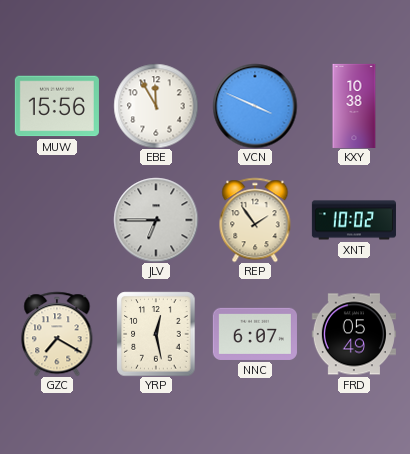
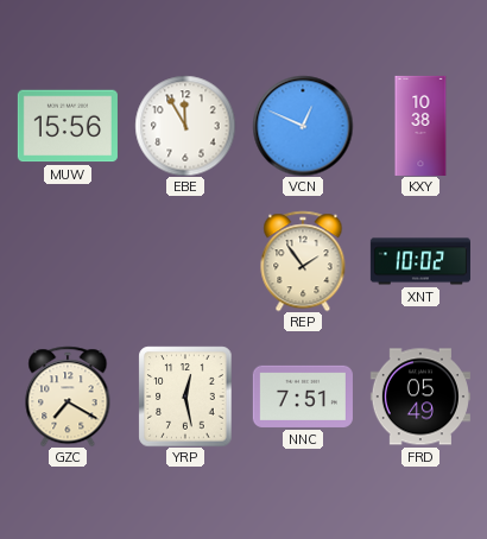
VCN: 3:49 -> 12:49
JLV: 6:45 -> none
NNC: 6:07 -> 7:51
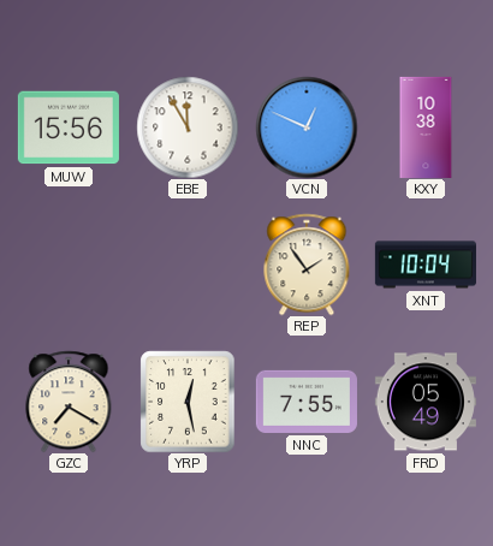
XNT: 10:02 -> 10:04
NNC: 7:51 -> 7:55
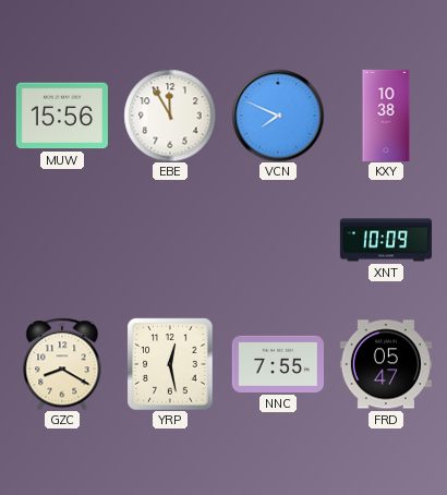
VCN: 12:49 -> 7:49
REP: 1:54 -> none
XNT: 10:04 -> 10:09
GZC: 7:20 -> 8:20
FRD: 05:49 -> 05:47
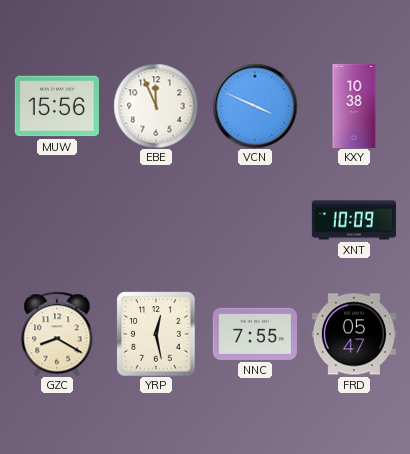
EBE: 11:55 -> 11:56
VCN: 7:49 -> 3:49
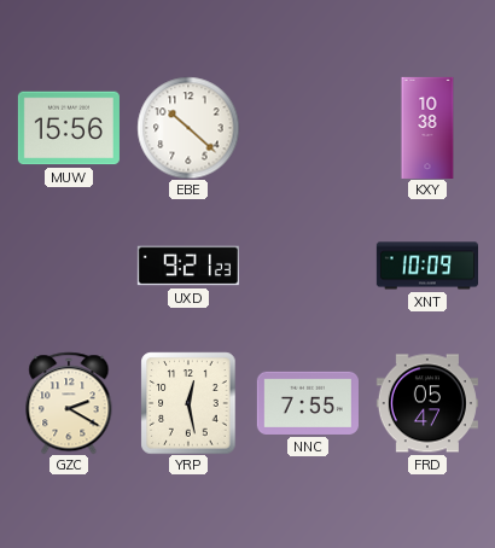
EBE: 11:56 -> 10:22
VCN: 3:49 -> none
UXD: none -> 9:21
GZC: 8:20 -> 2:20
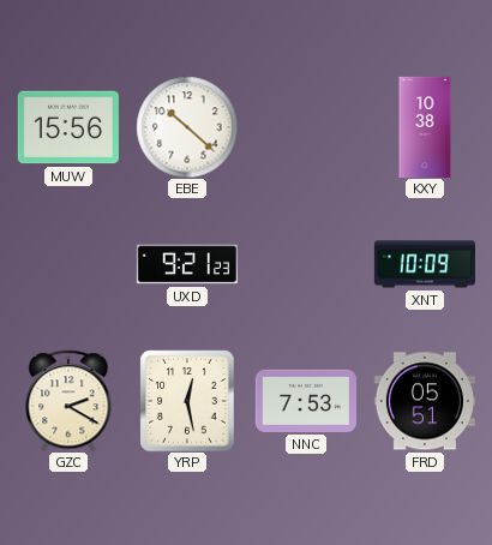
NNC: 7:55 -> 7:53
FRD: 05:47 -> 05:51
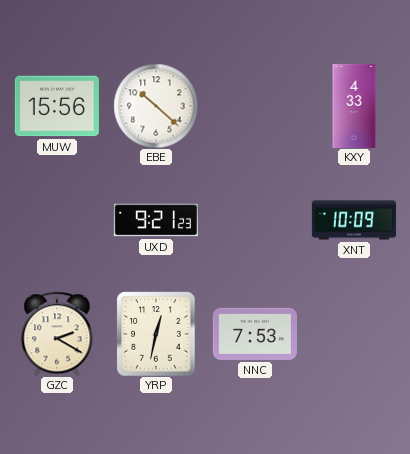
KXY: 10:38 -> 4:33
YRP: 12:28 -> 12:32
FRD: 05:51 -> none
